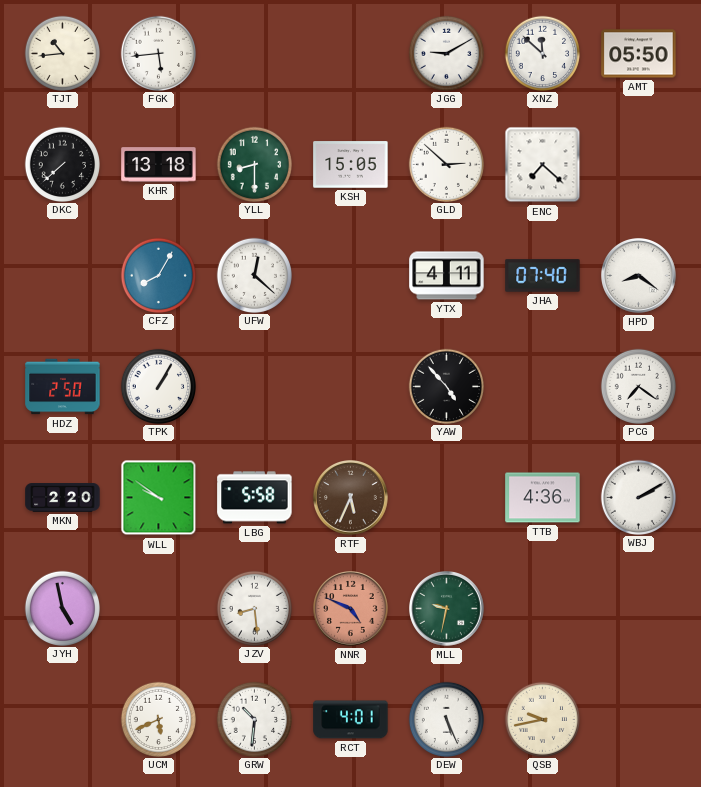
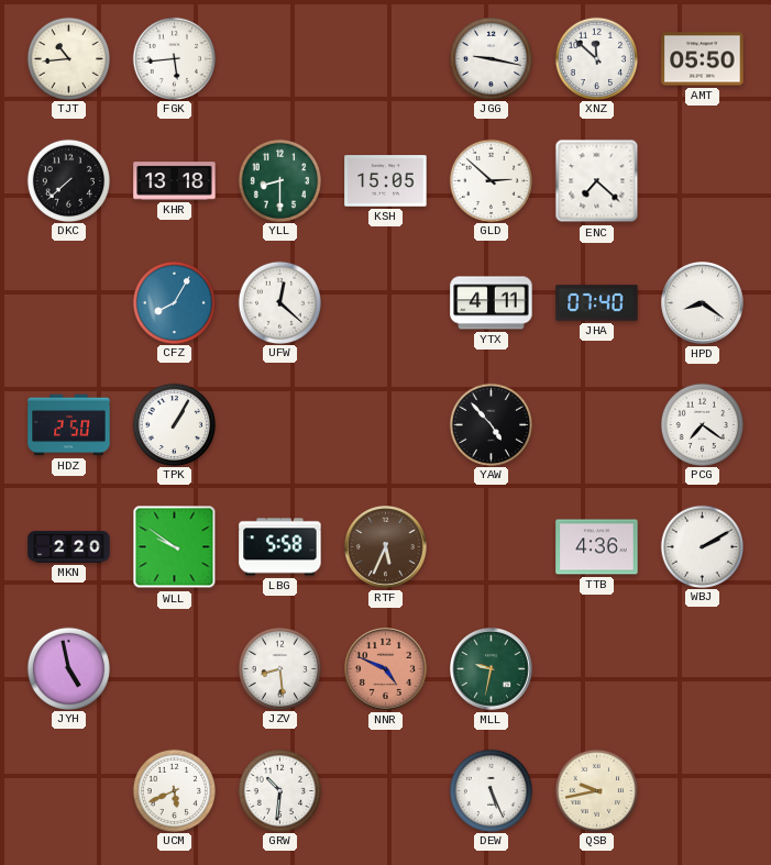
JGG: 9:10 -> 9:17
RCT: 4:01 -> none
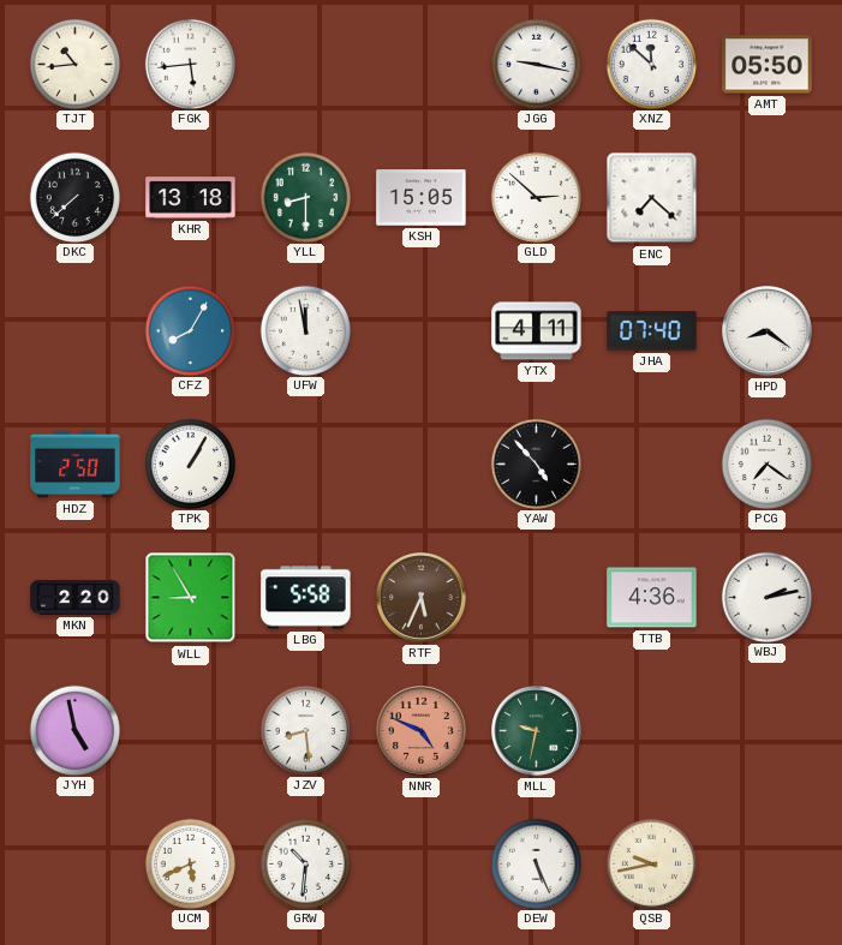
UFW: 12:22 -> 11:58
WLL: 9:51 -> 8:55
WBJ: 2:10 -> 2:13
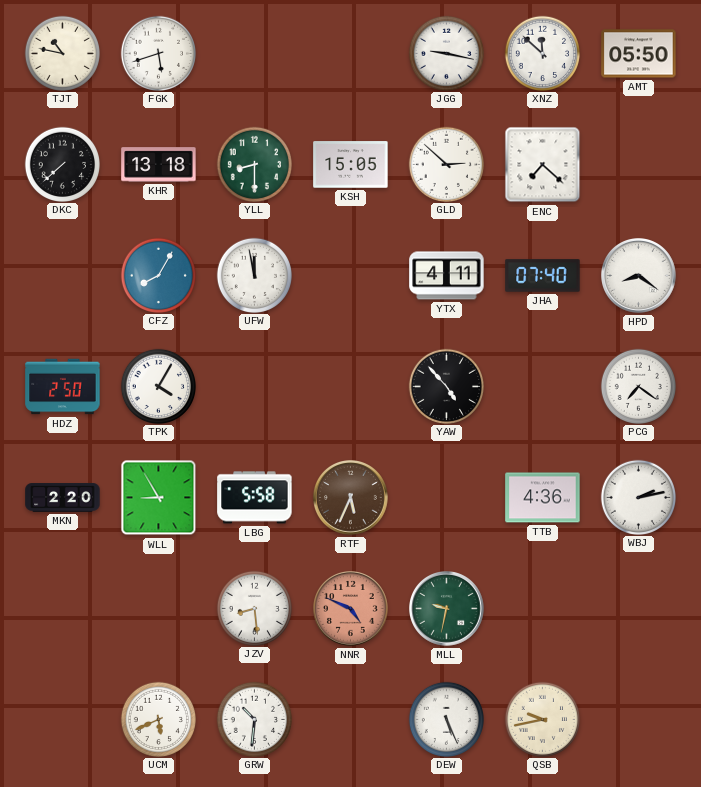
TJT: 10:44 -> 10:47
FGK: 5:44 -> 5:42
TPK: 1:05 -> 4:05
JYH: 4:58 -> none
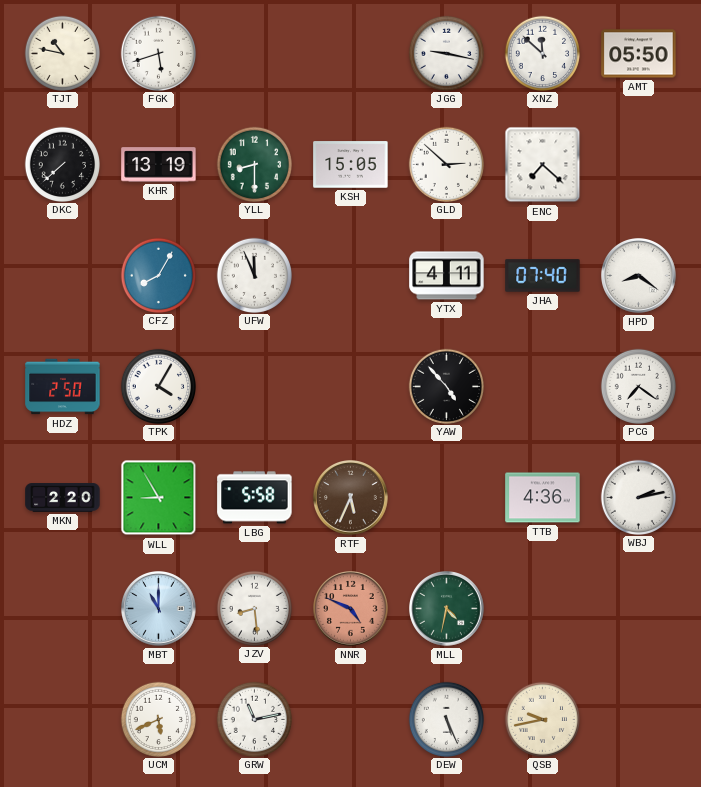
KHR: 13:18 -> 13:19
UFW: 11:58 -> 11:56
MBT: none -> 11:00
MLL: 9:32 -> 4:32
GRW: 10:31 -> 11:13
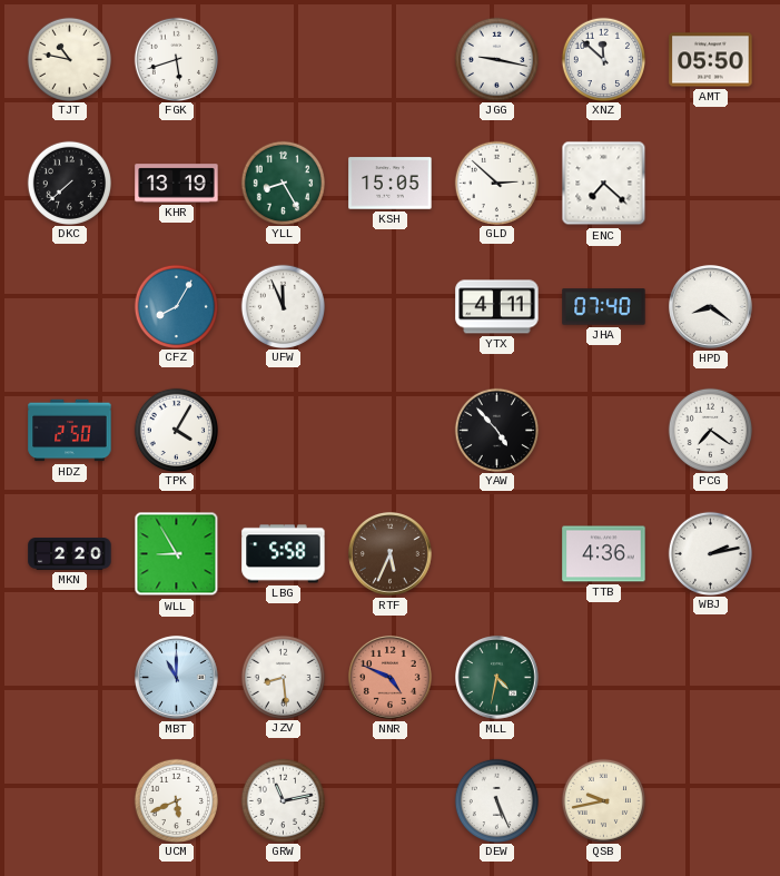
YLL: 8:30 -> 8:25
